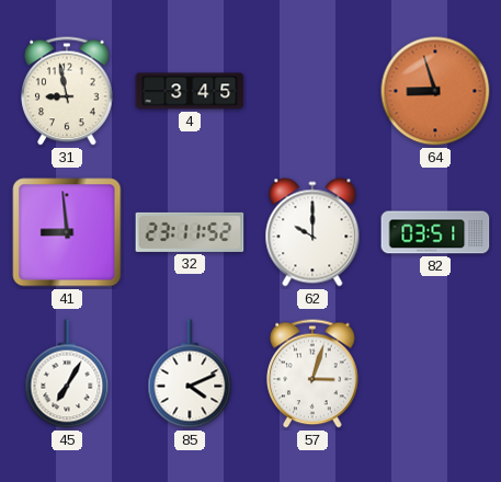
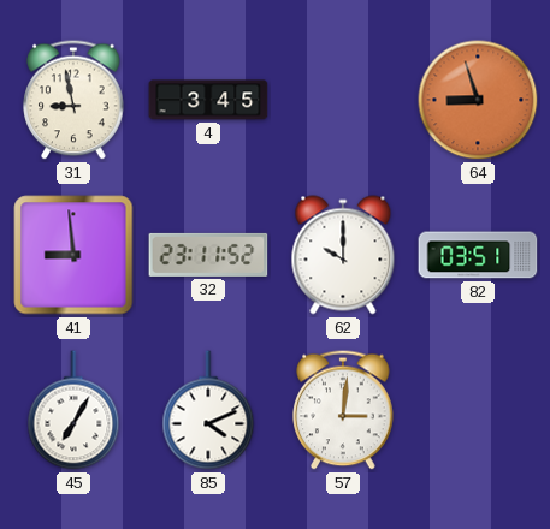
57: 3:03 -> 3:01
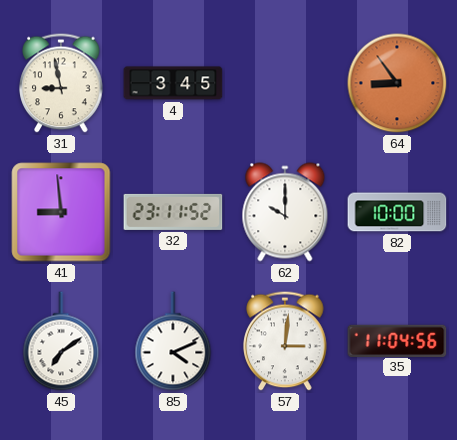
64: 8:57 -> 8:54
82: 03:51 -> 10:00
45: 7:05 -> 7:09
35: none -> 11:04
